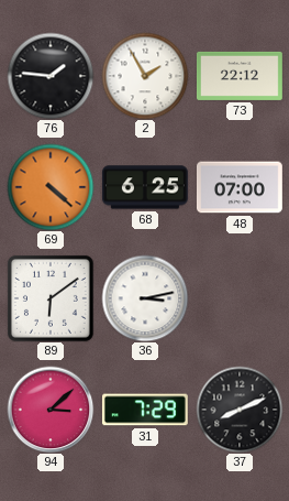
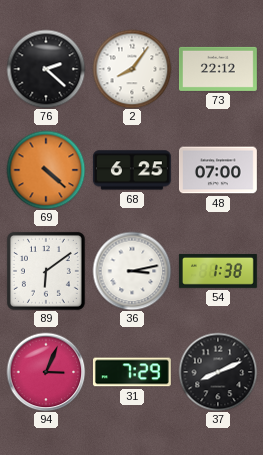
76: 1:46 -> 2:22
2: 1:55 -> 8:06
54: none -> 1:38
94: 3:08 -> 3:04
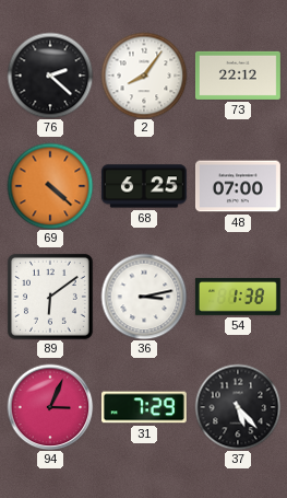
37: 8:11 -> 5:23
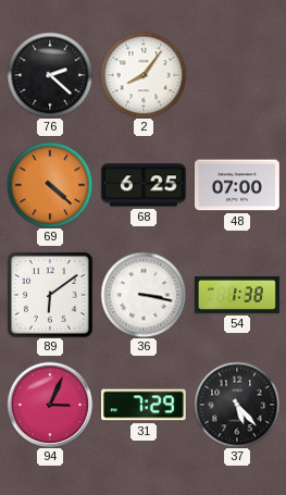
73: 22:12 -> none
36: 3:13 -> 3:17
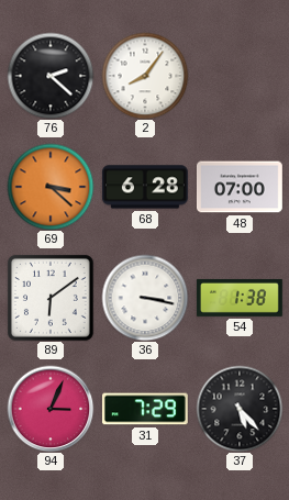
69: 4:22 -> 3:22
68: 6:25 -> 6:28
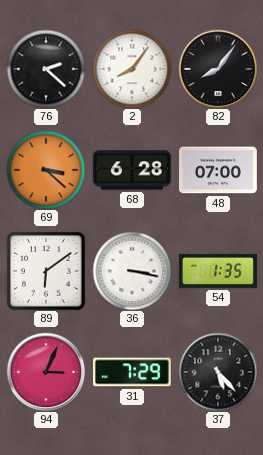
82: none -> 8:06
54: 1:38 -> 1:35
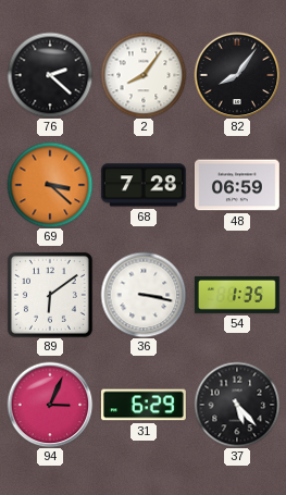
68: 6:28 -> 7:28
48: 07:00 -> 06:59
31: 7:29 -> 6:29
